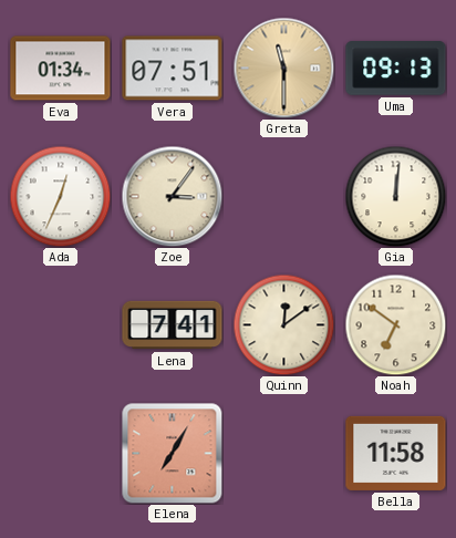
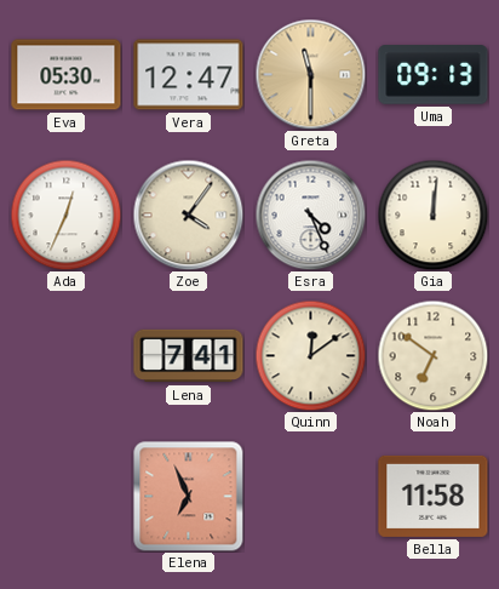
Eva: 01:34 -> 05:30
Vera: 07:51 -> 12:47
Zoe: 3:06 -> 4:06
Esra: none -> 4:26
Elena: 7:05 -> 6:56
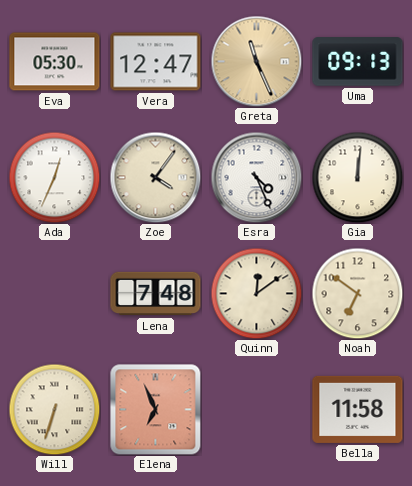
Greta: 11:30 -> 11:26
Lena: 7:41 -> 7:48
Will: none -> 6:33
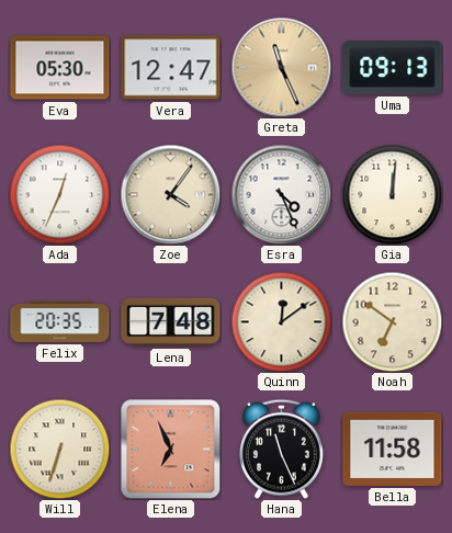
Felix: none -> 20:35
Hana: none -> 11:26
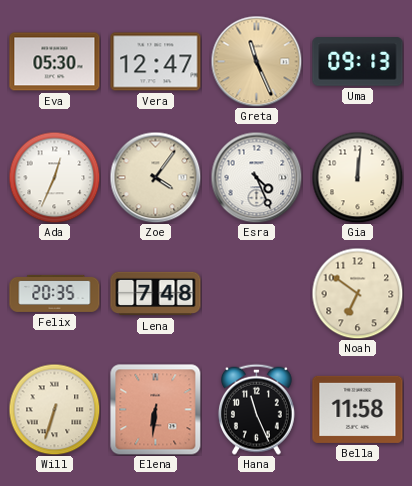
Quinn: 12:09 -> none
Elena: 6:56 -> 6:31
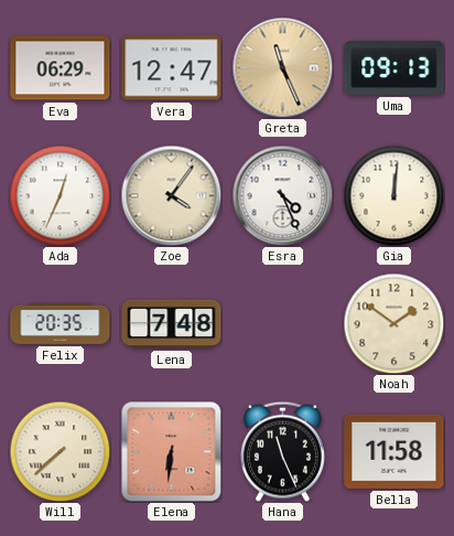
Eva: 05:30 -> 06:29
Noah: 6:51 -> 1:51
Will: 6:33 -> 7:38
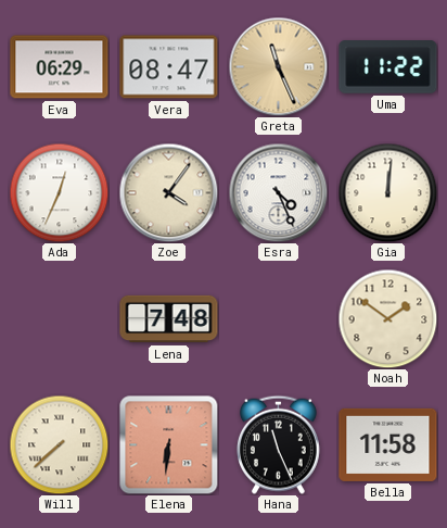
Vera: 12:47 -> 08:47
Uma: 09:13 -> 11:22
Felix: 20:35 -> none
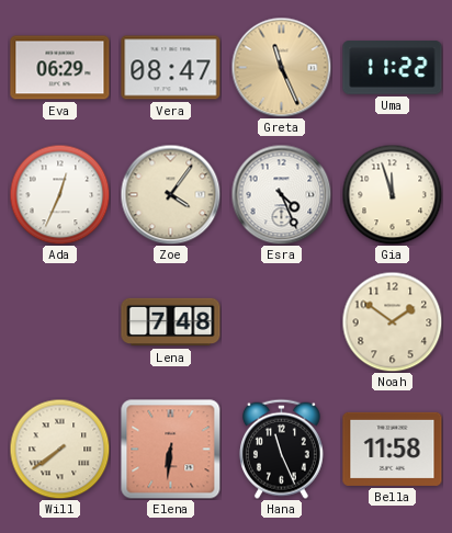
Gia: 12:01 -> 11:57
Will: 7:38 -> 7:39
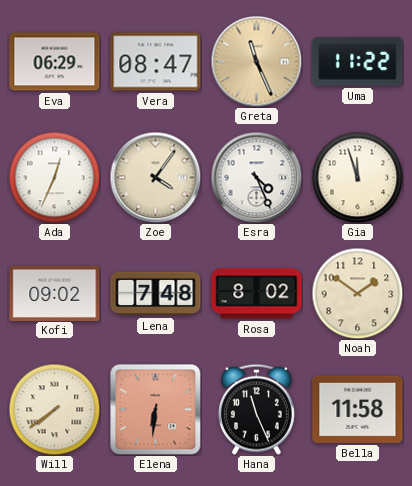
Kofi: none -> 09:02
Rosa: none -> 8:02
